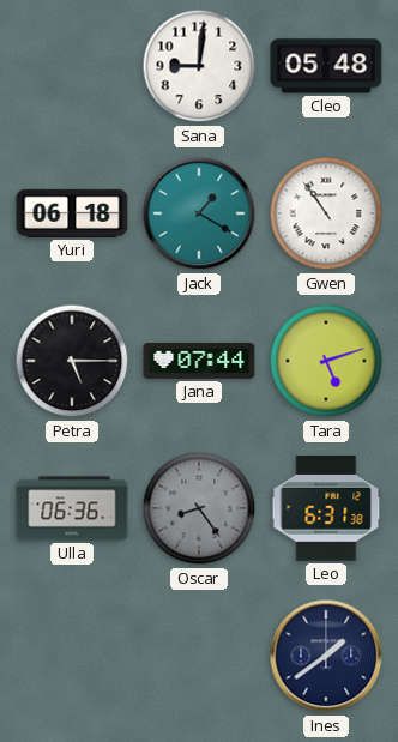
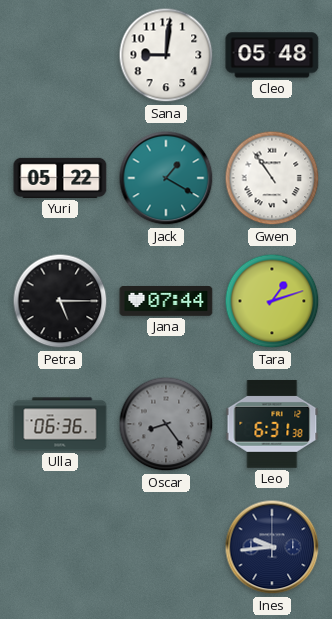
Yuri: 06:18 -> 05:22
Tara: 5:12 -> 1:12
Ines: 1:39 -> 9:44
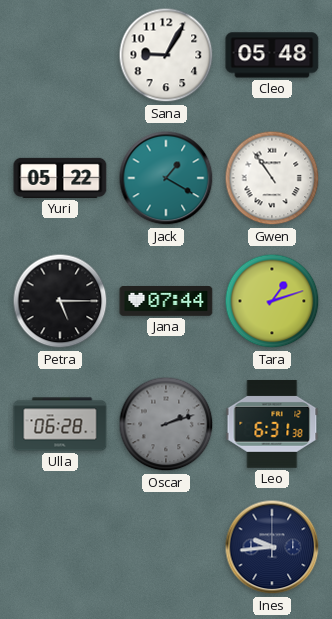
Sana: 9:01 -> 9:05
Ulla: 06:36 -> 06:28
Oscar: 8:24 -> 2:12
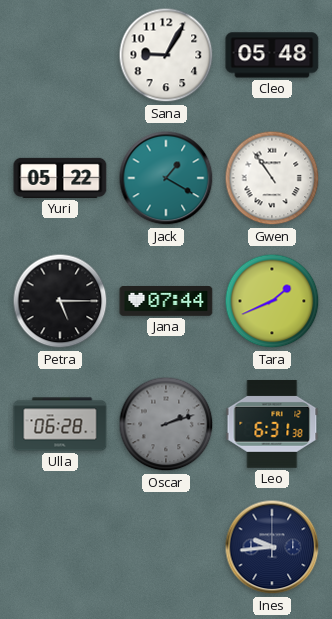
Tara: 1:12 -> 1:41
